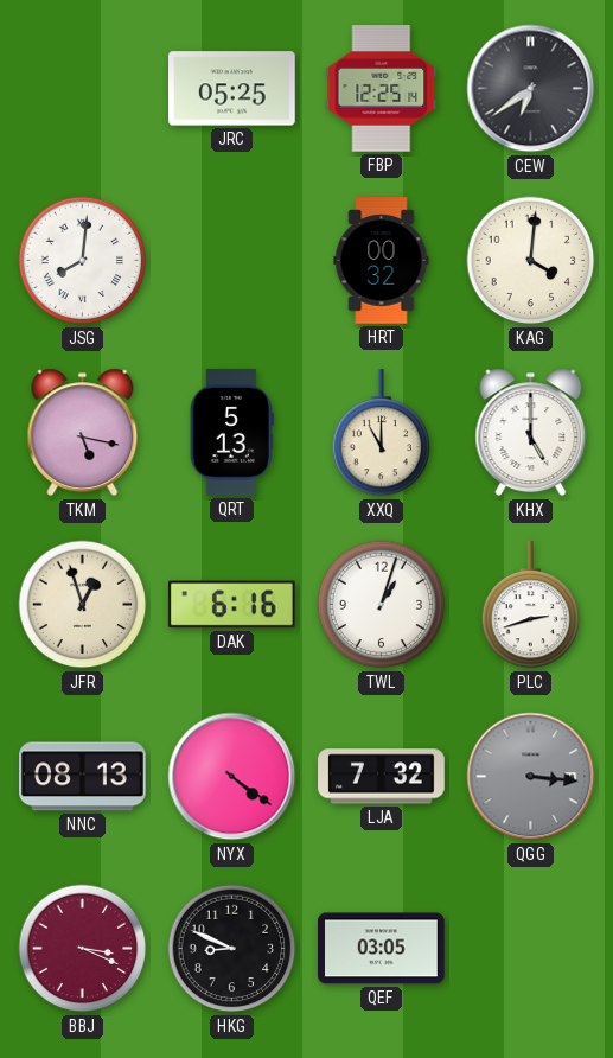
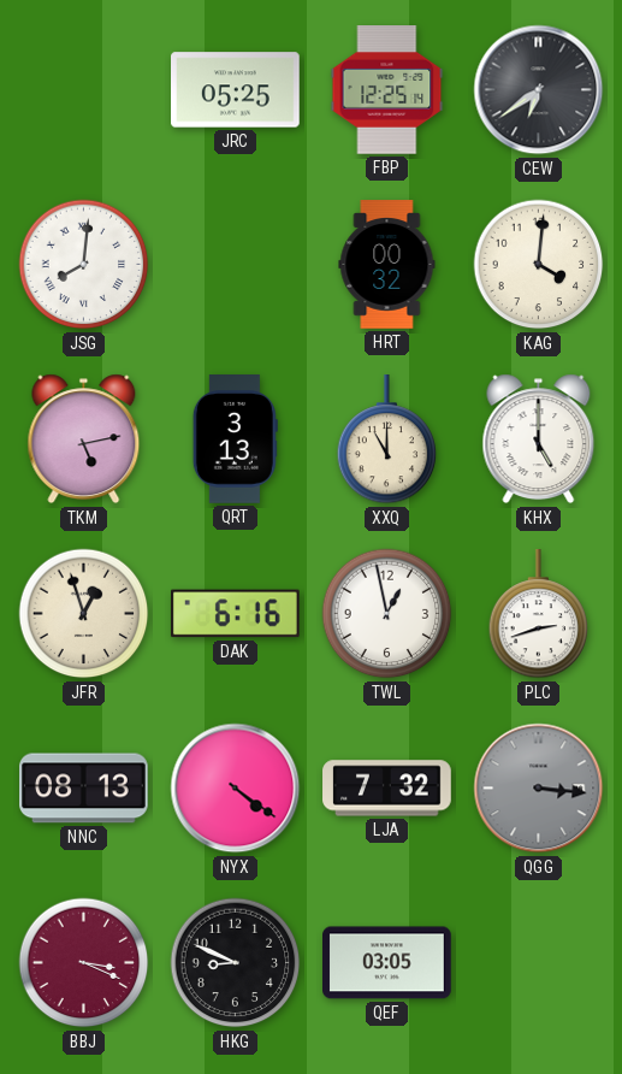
TKM: 5:17 -> 5:13
QRT: 5:13 -> 3:13
TWL: 1:03 -> 12:58
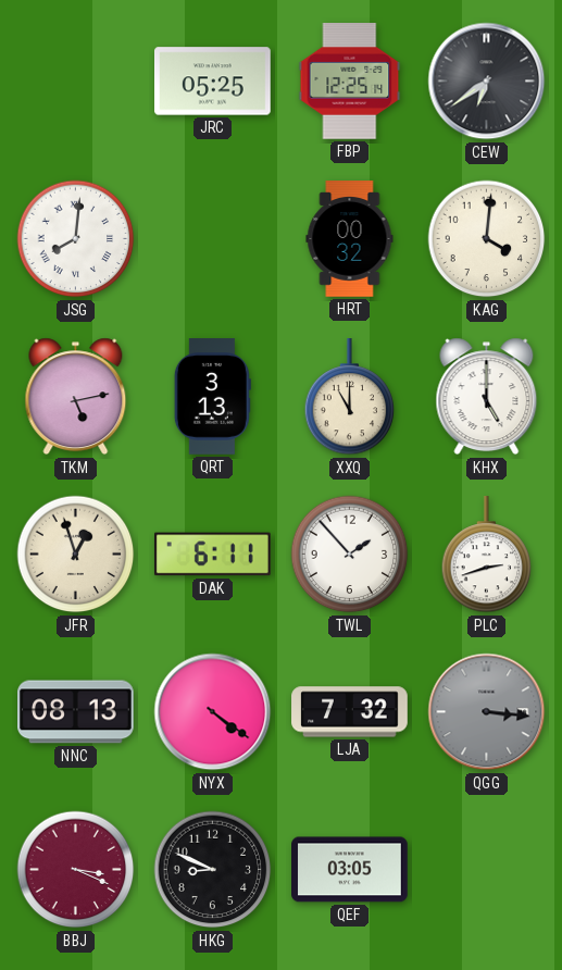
DAK: 6:16 -> 6:11
TWL: 12:58 -> 1:53
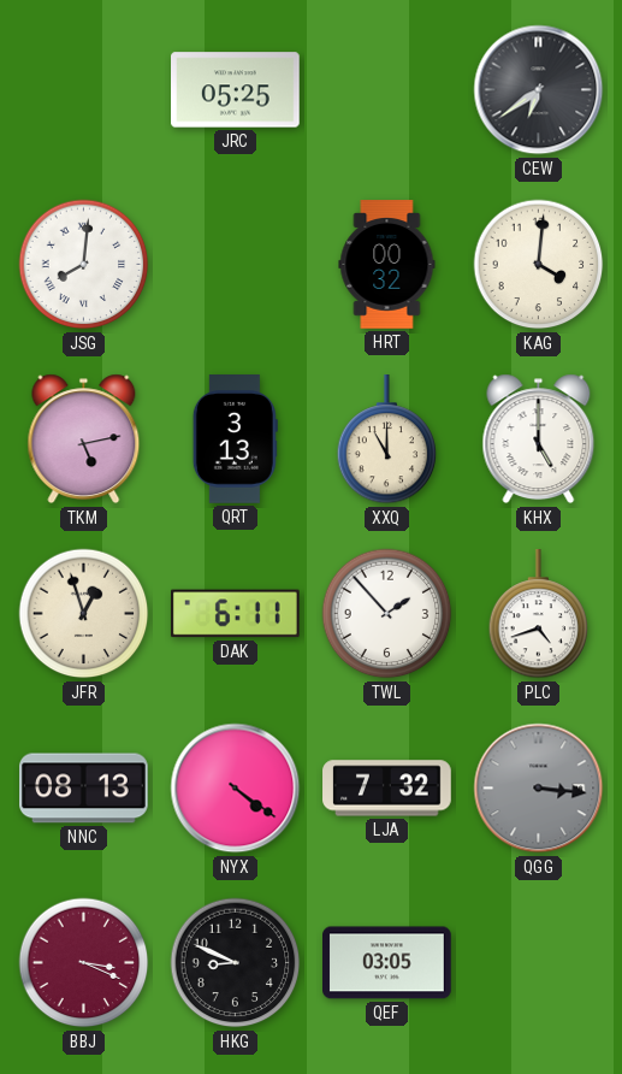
FBP: 12:25 -> none
PLC: 2:42 -> 4:42
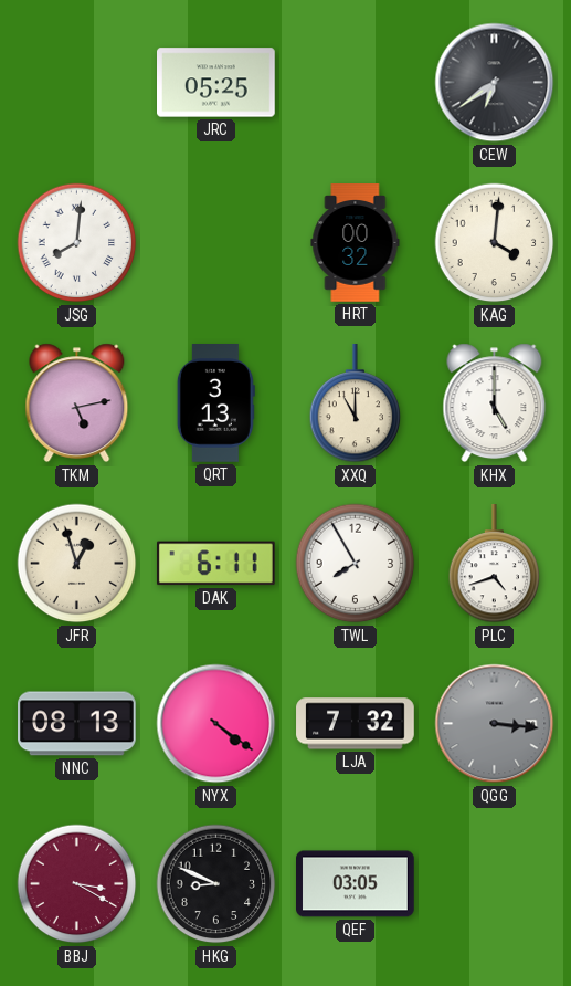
TWL: 1:53 -> 7:55
BBJ: 3:19 -> 3:20
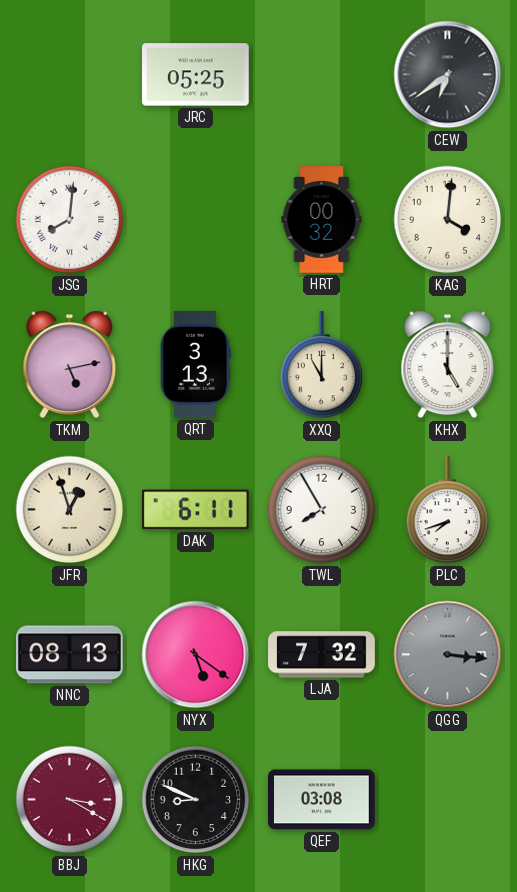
PLC: 4:42 -> 7:42
NYX: 4:21 -> 5:21
QEF: 03:05 -> 03:08
